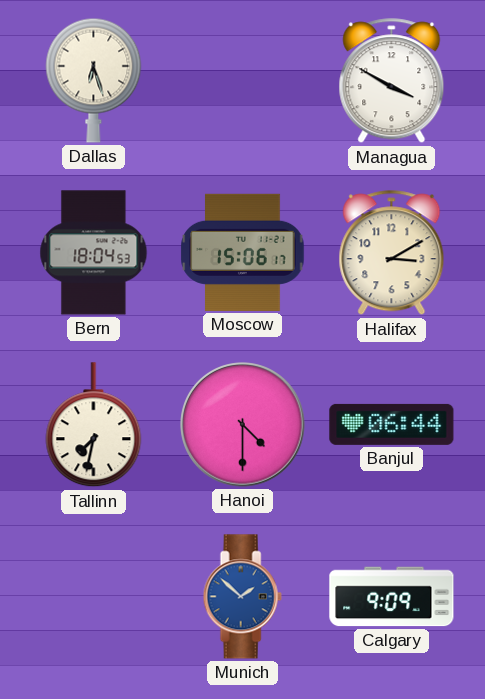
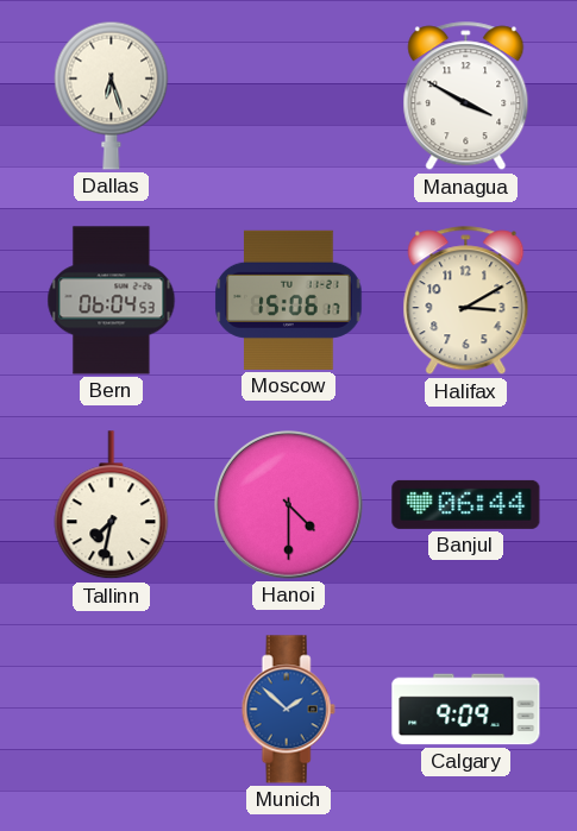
Bern: 18:04 -> 06:04
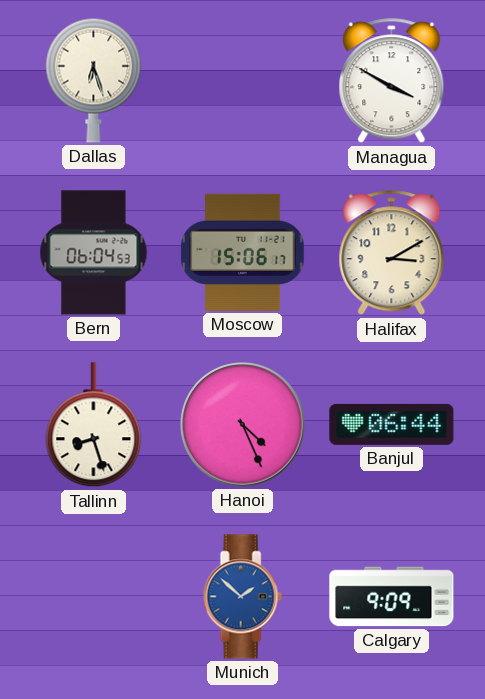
Tallinn: 7:32 -> 8:27
Hanoi: 4:30 -> 4:26
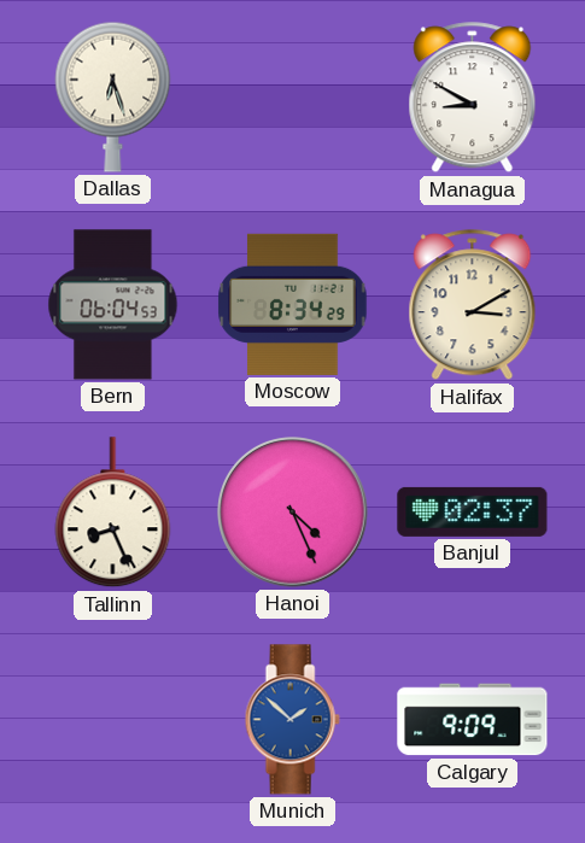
Managua: 3:50 -> 8:50
Moscow: 15:06 -> 8:34
Tallinn: 8:27 -> 8:26
Banjul: 06:44 -> 02:37
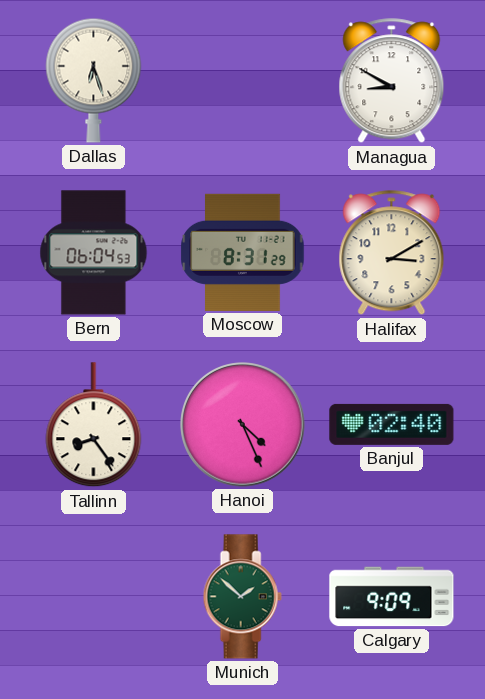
Moscow: 8:34 -> 8:31
Tallinn: 8:26 -> 8:24
Banjul: 02:37 -> 02:40
Munich dial: blue -> green
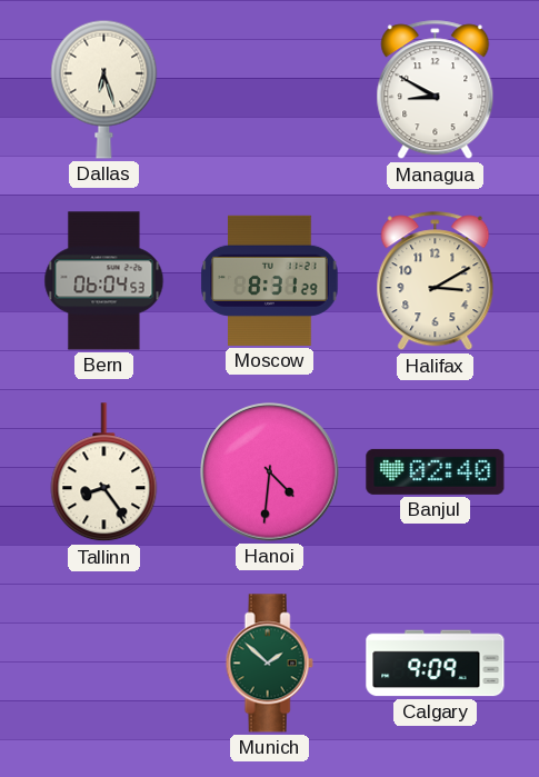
Hanoi: 4:26 -> 4:31
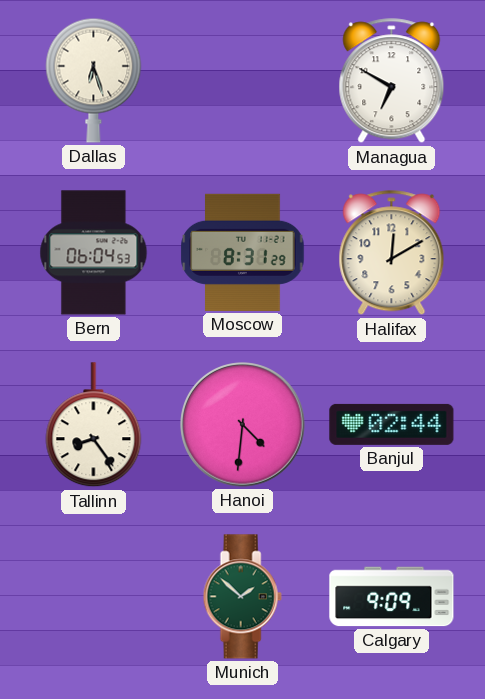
Managua: 8:50 -> 6:50
Halifax: 3:10 -> 12:10
Banjul: 02:40 -> 02:44
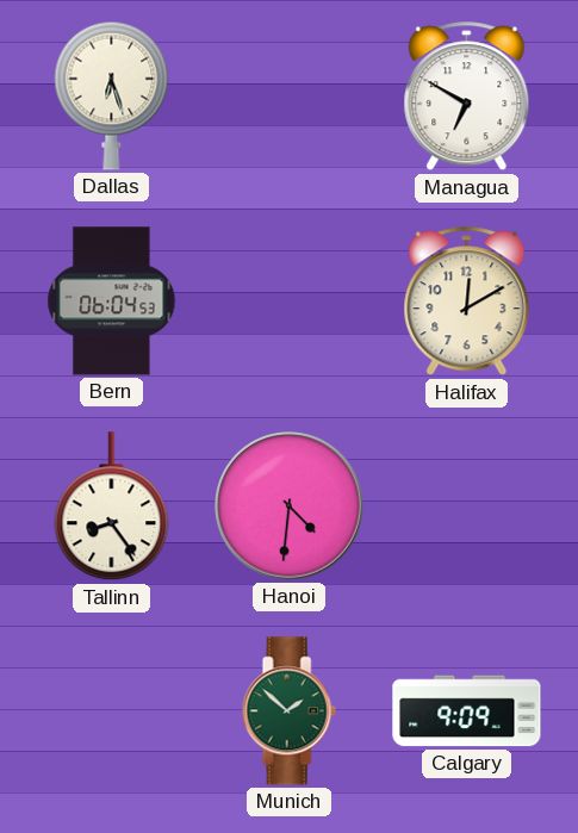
Moscow: 8:31 -> none
Banjul: 02:44 -> none
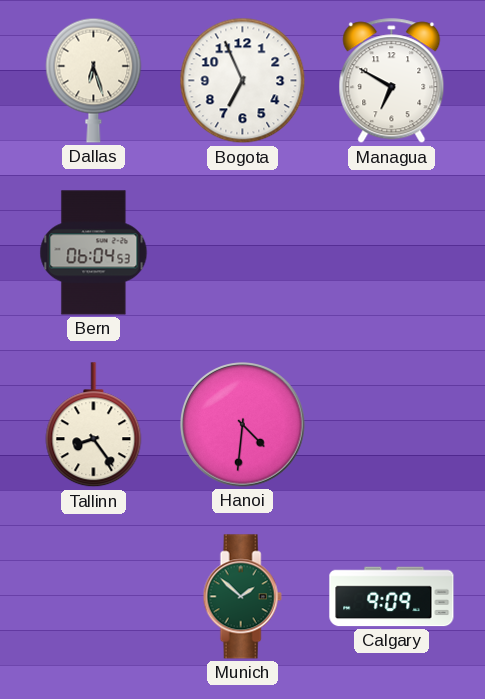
Bogota: none -> 6:56
Halifax: 12:10 -> none
